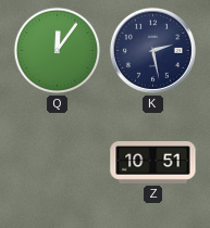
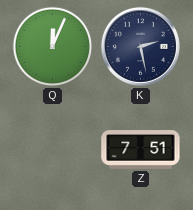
Q: 12:06 -> 12:04
Z: 10:51 -> 7:51
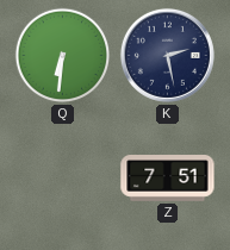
Q: 12:04 -> 6:31
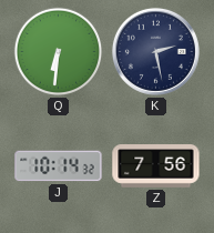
J: none -> 10:14
Z: 7:51 -> 7:56
